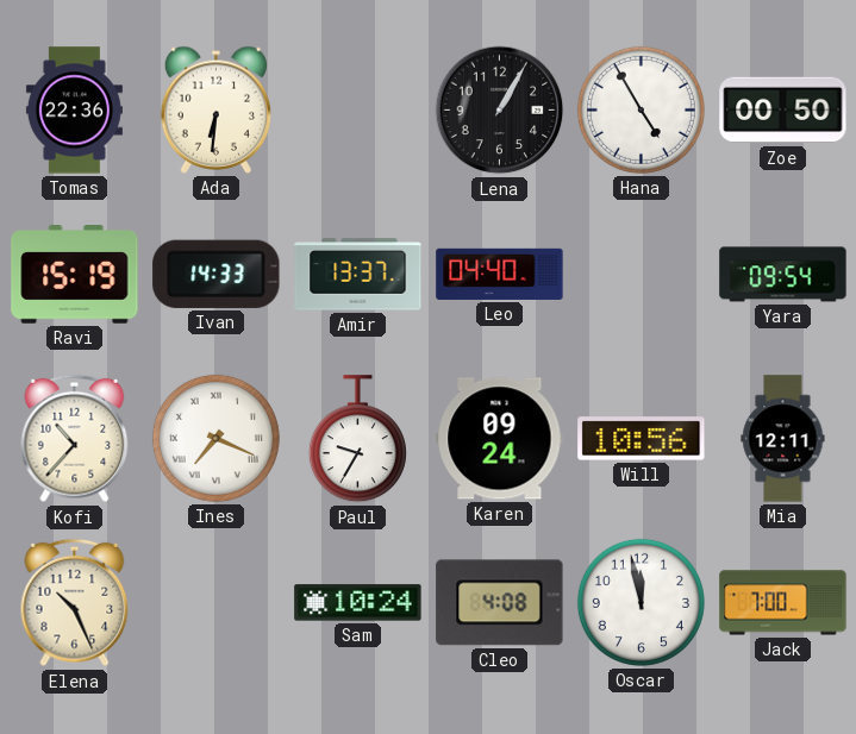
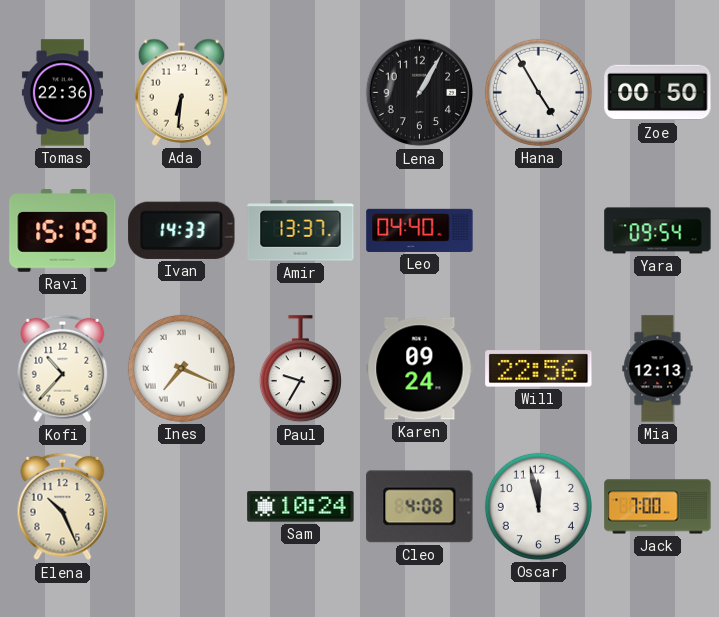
Will: 10:56 -> 22:56
Mia: 12:11 -> 12:13
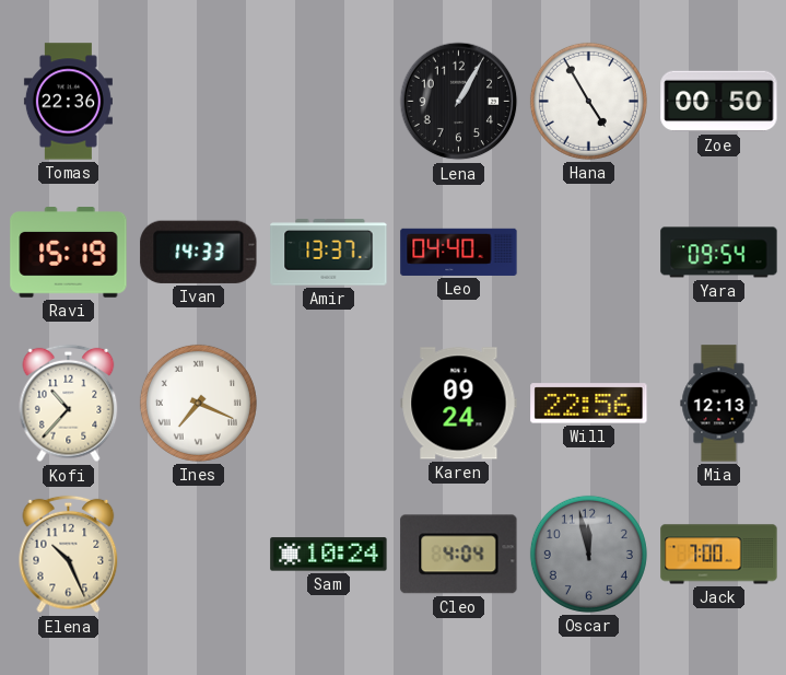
Ada: 6:31 -> none
Paul: 9:35 -> none
Cleo: 4:08 -> 4:04
Oscar dial: white -> grey
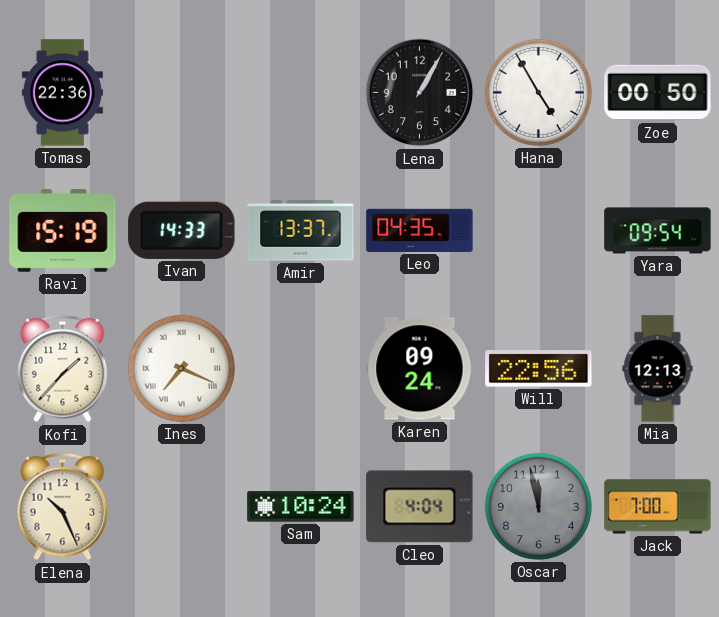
Leo: 04:40 -> 04:35
Kofi: 10:37 -> 1:37
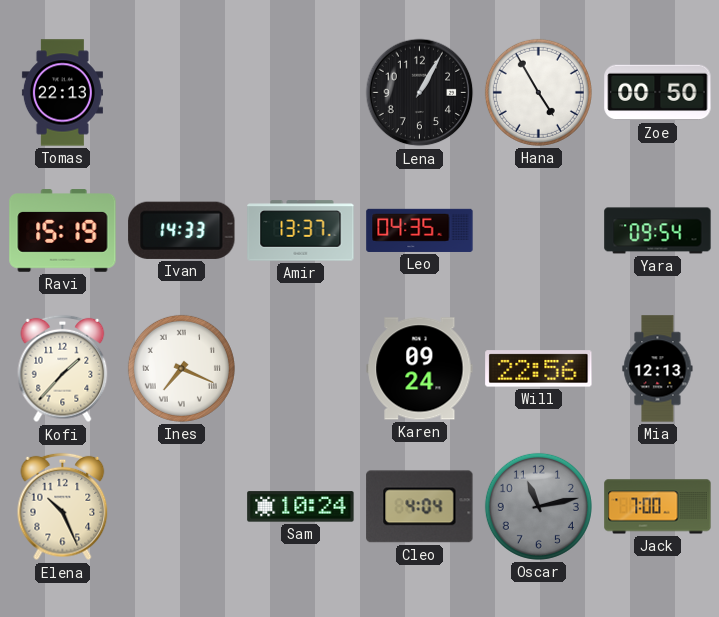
Tomas: 22:36 -> 22:13
Oscar: 11:58 -> 11:13
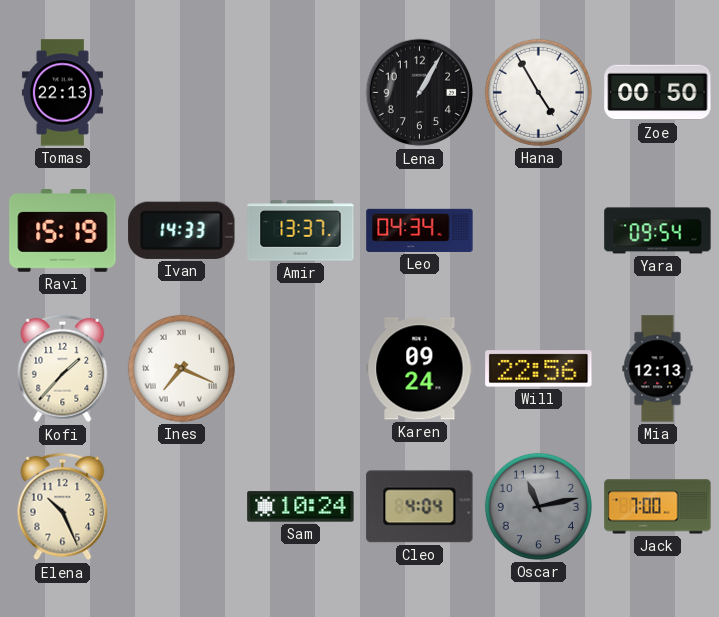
Leo: 04:35 -> 04:34
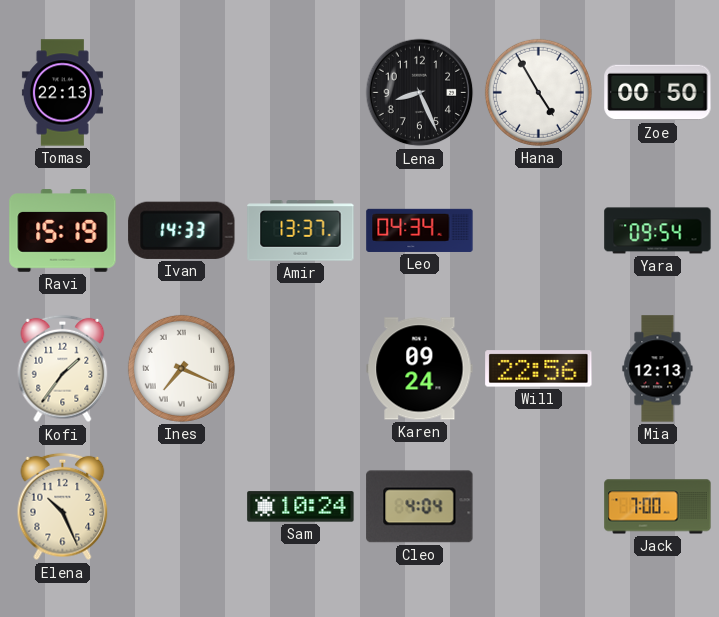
Lena: 1:05 -> 8:26
Kofi: 1:37 -> 1:36
Oscar: 11:13 -> none
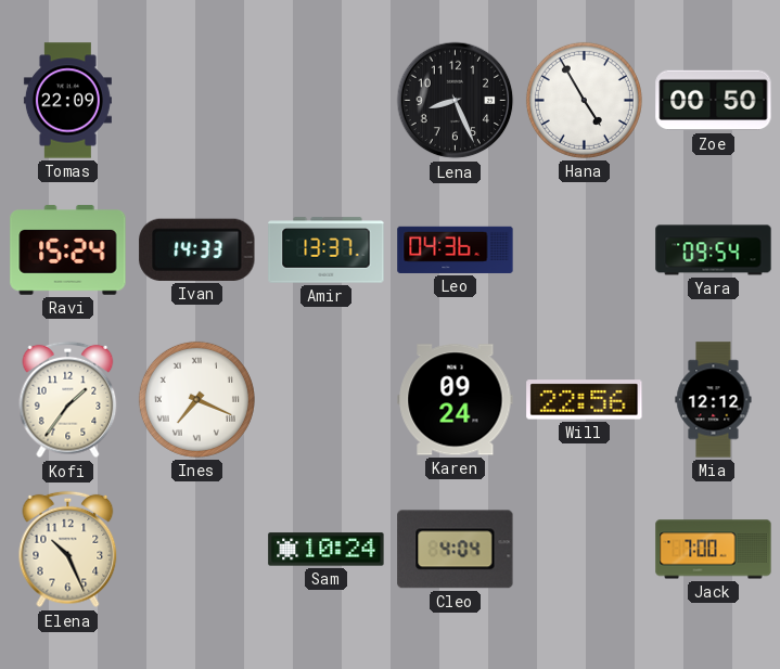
Tomas: 22:13 -> 22:09
Ravi: 15:19 -> 15:24
Leo: 04:34 -> 04:36
Mia: 12:13 -> 12:12
